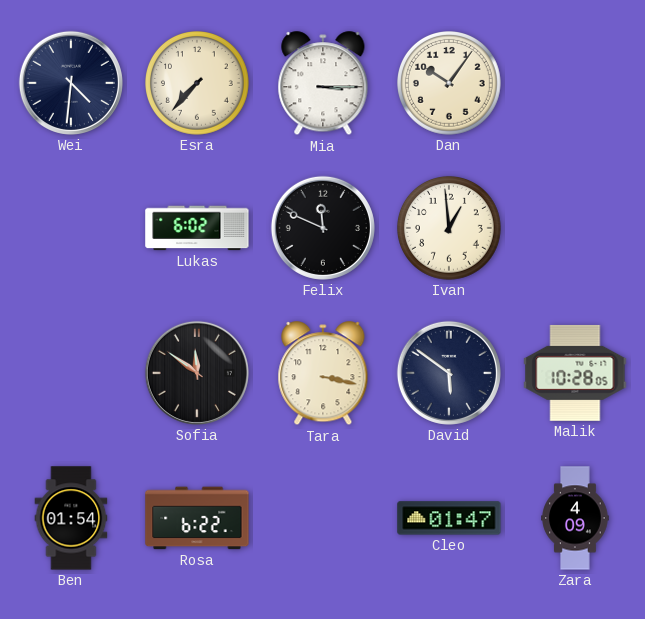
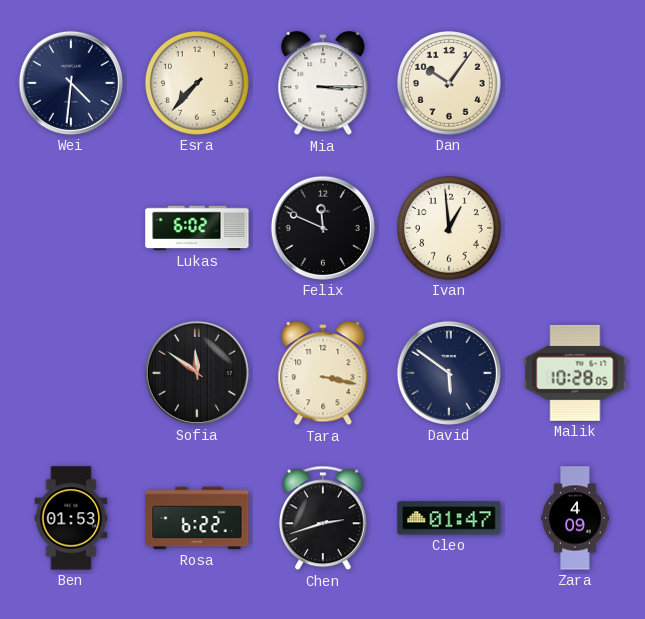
Ben: 01:54 -> 01:53
Chen: none -> 2:42
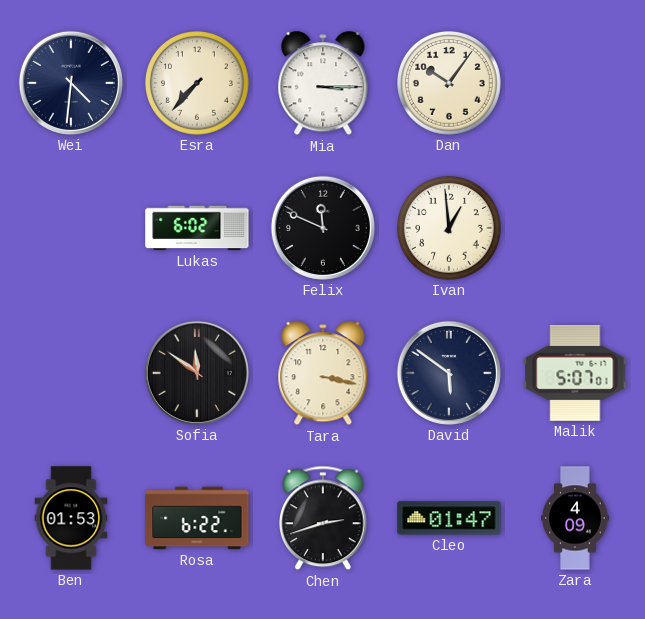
Malik: 10:28 -> 5:07
